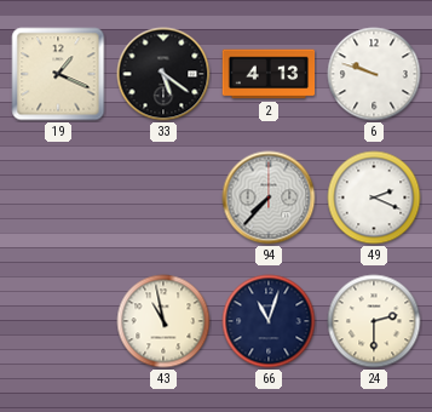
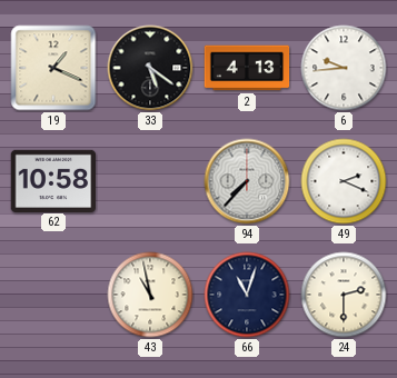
6: 9:48 -> 9:44
62: none -> 10:58
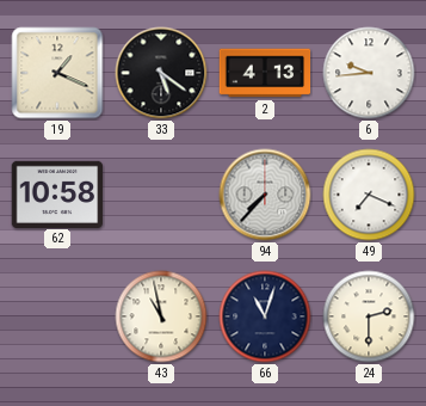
49: 2:19 -> 7:19
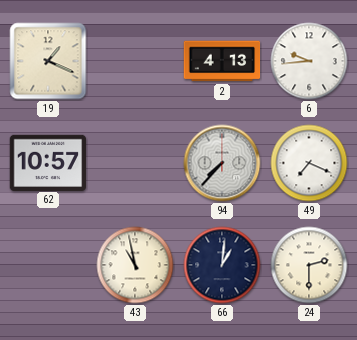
33: 5:21 -> none
62: 10:58 -> 10:57
66: 11:03 -> 1:01
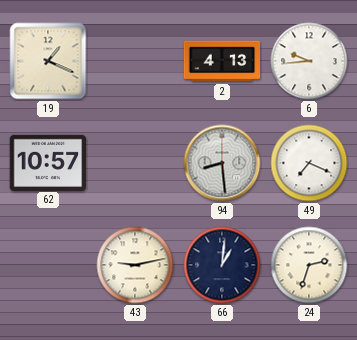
94: 7:37 -> 8:29
43: 10:58 -> 9:13
24: 2:30 -> 2:33
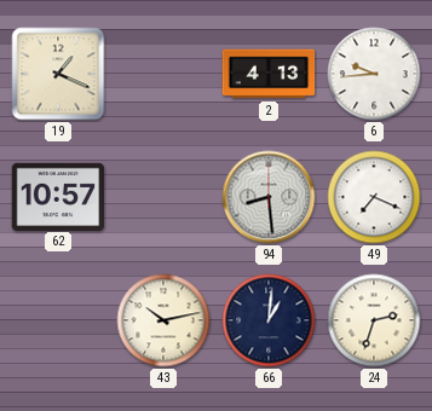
43: 9:13 -> 10:13
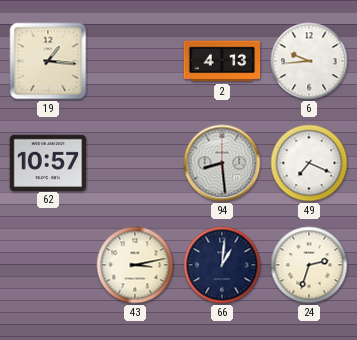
19: 1:19 -> 1:16
43: 10:13 -> 3:13
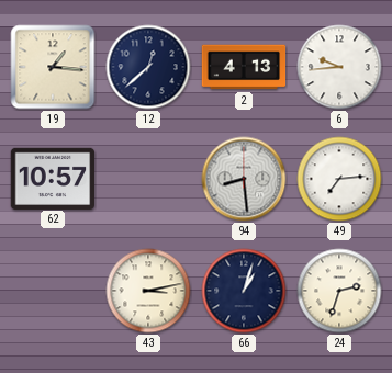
12: none -> 12:38
49: 7:19 -> 7:14
66: 1:01 -> 1:03
